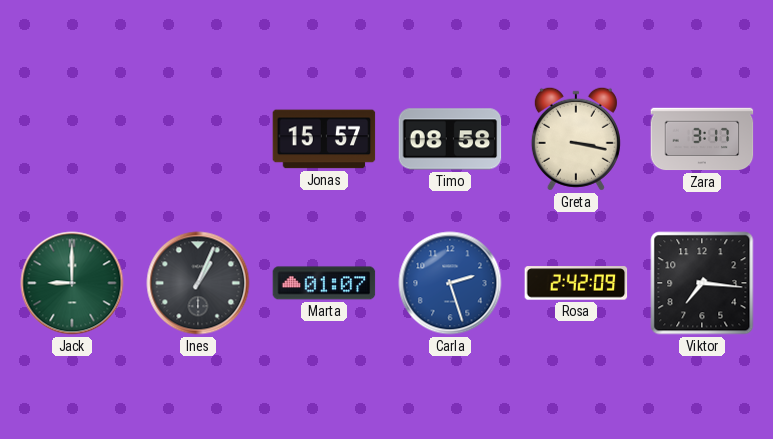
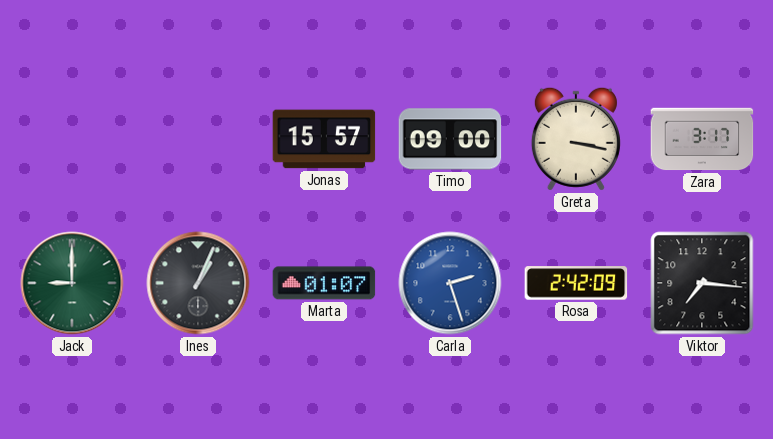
Timo: 08:58 -> 09:00
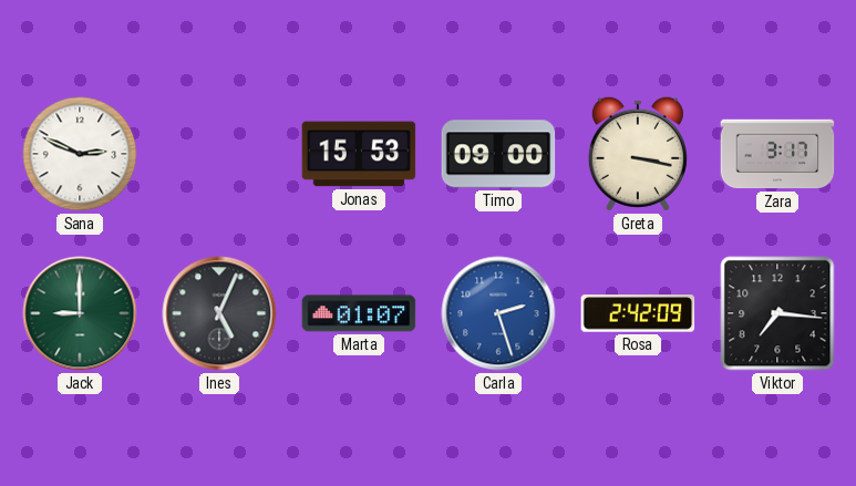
Sana: none -> 2:49
Jonas: 15:57 -> 15:53
Ines: 1:04 -> 5:04
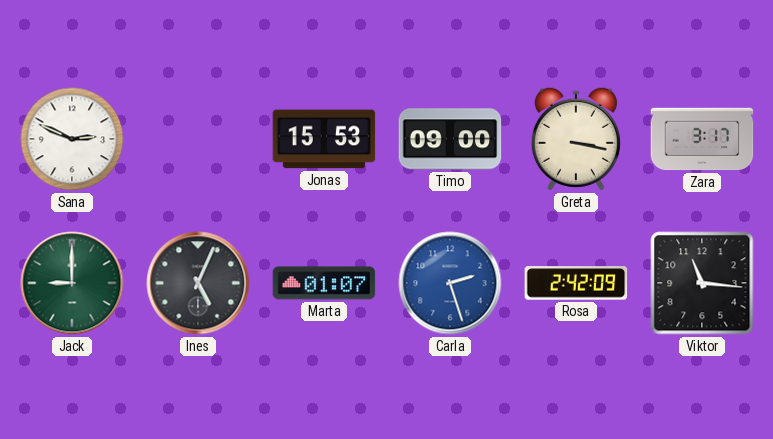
Viktor: 7:16 -> 11:16
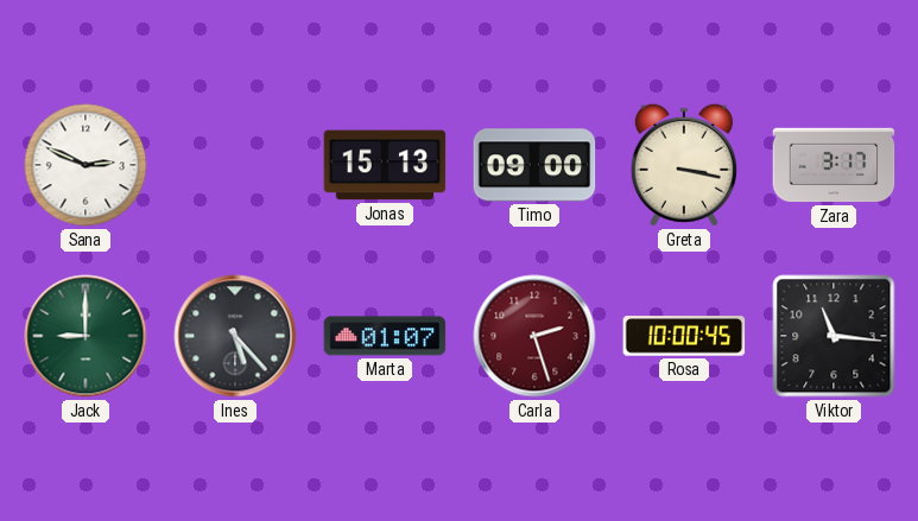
Jonas: 15:53 -> 15:13
Ines: 5:04 -> 5:23
Carla dial: blue -> burgundy
Rosa: 2:42 -> 10:00
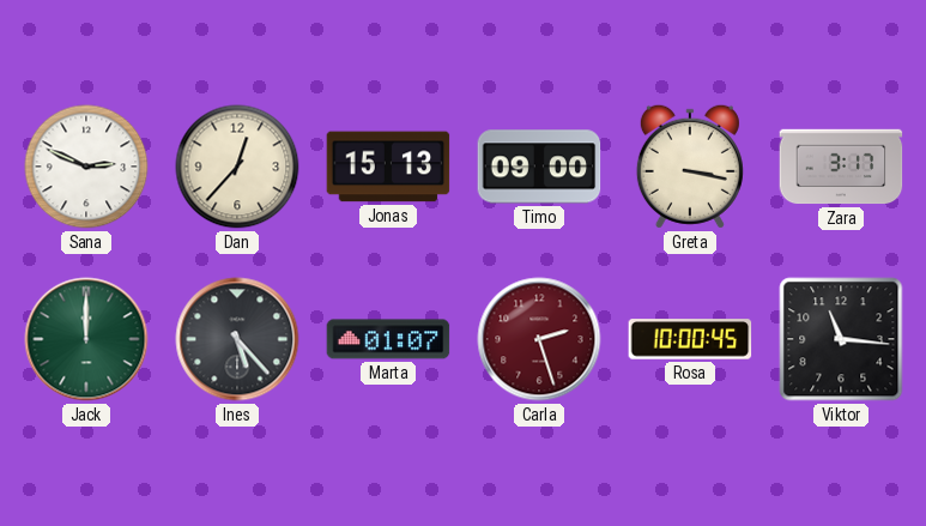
Dan: none -> 12:37
Jack: 9:00 -> 12:00
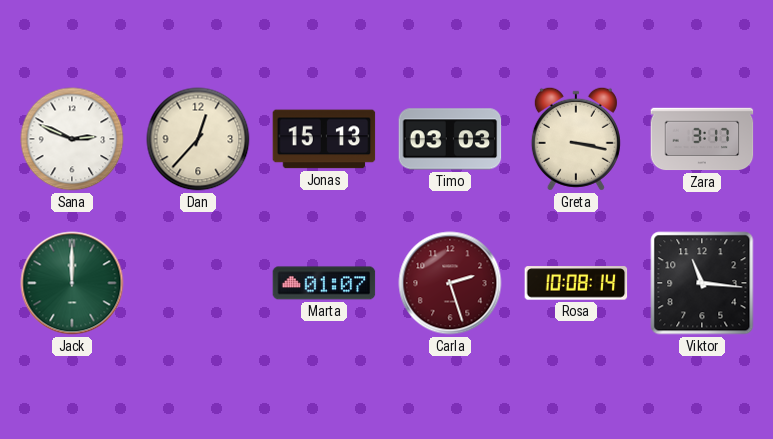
Timo: 09:00 -> 03:03
Ines: 5:23 -> none
Rosa: 10:00 -> 10:08
